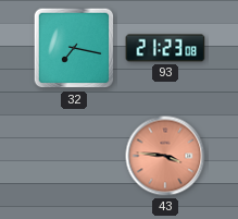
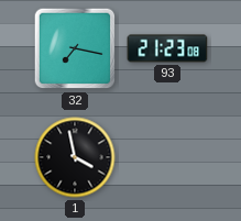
1: none -> 3:58
43: 3:46 -> none
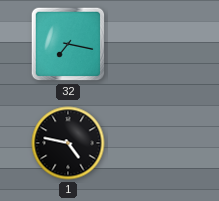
93: 21:23 -> none
1: 3:58 -> 4:47
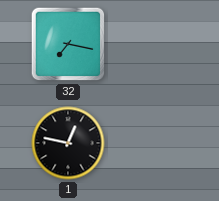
1: 4:47 -> 12:47
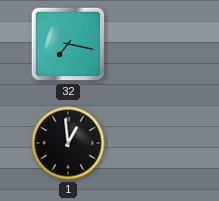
1: 12:47 -> 12:59
